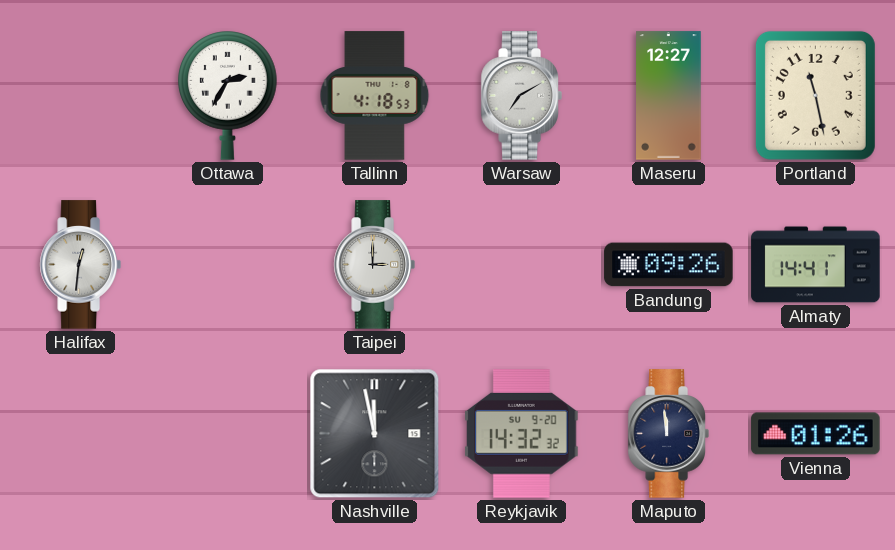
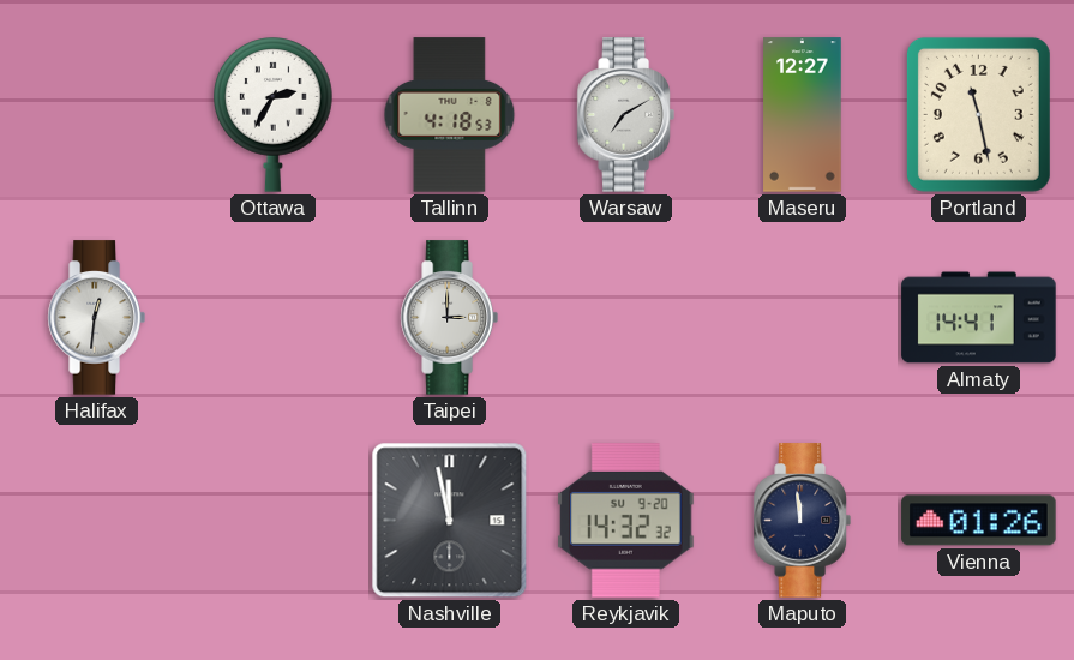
Bandung: 09:26 -> none
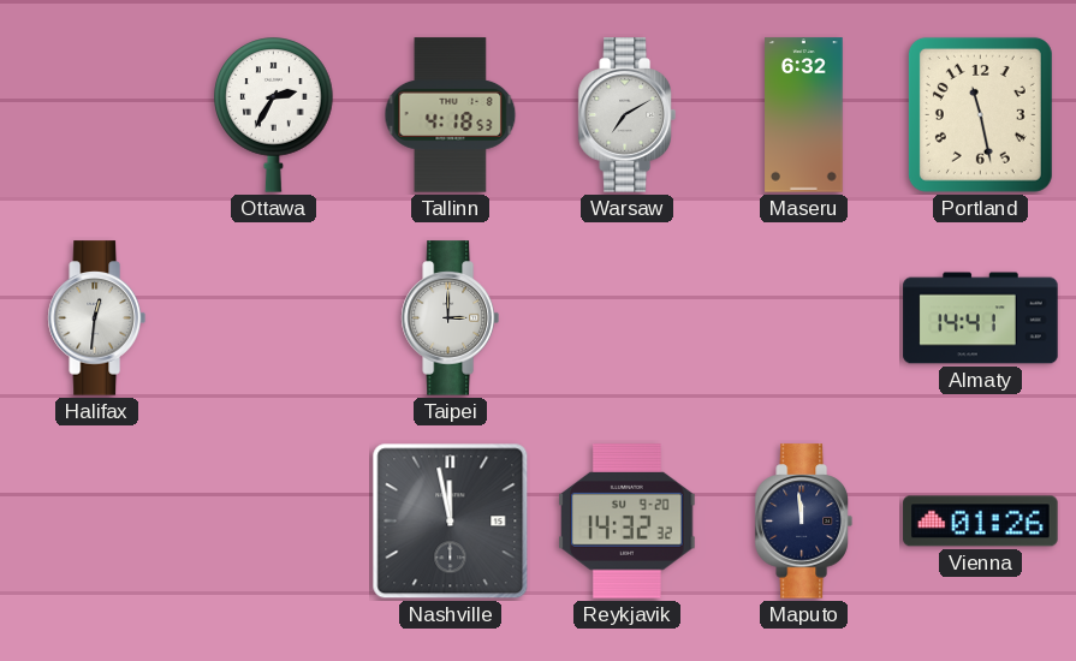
Maseru: 12:27 -> 6:32
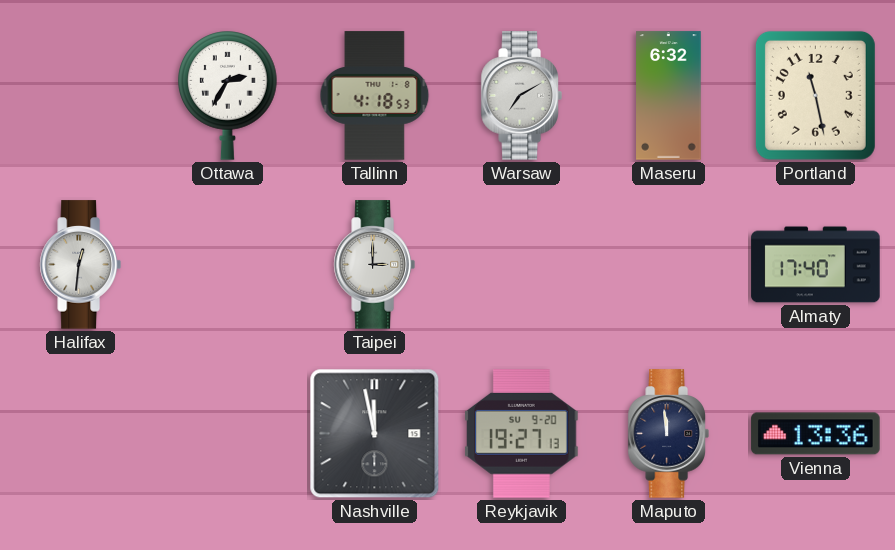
Almaty: 14:41 -> 17:40
Reykjavik: 14:32 -> 19:27
Vienna: 01:26 -> 13:36
